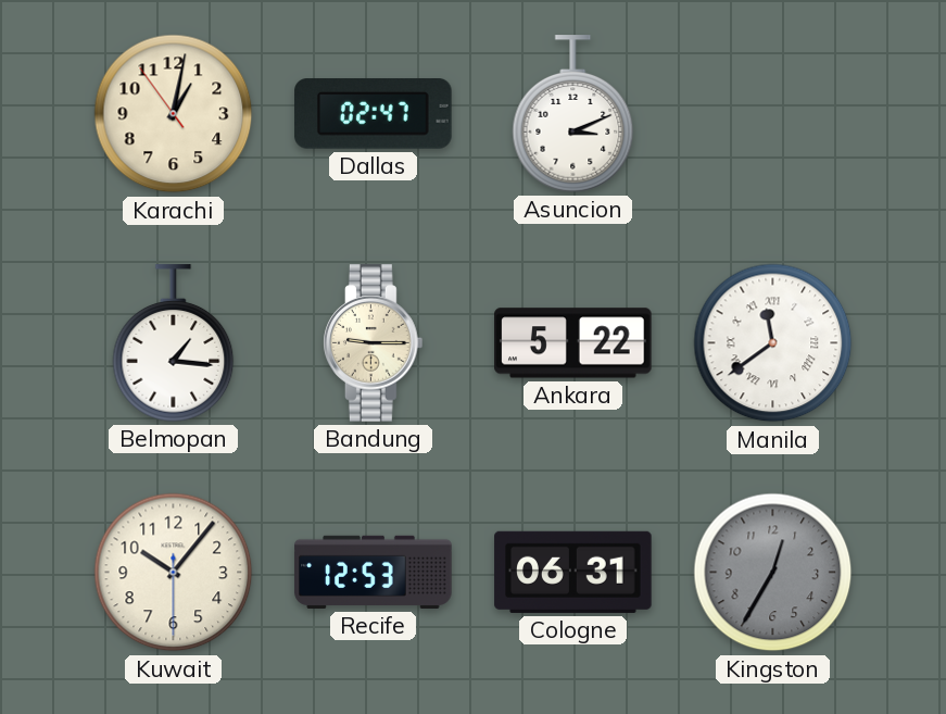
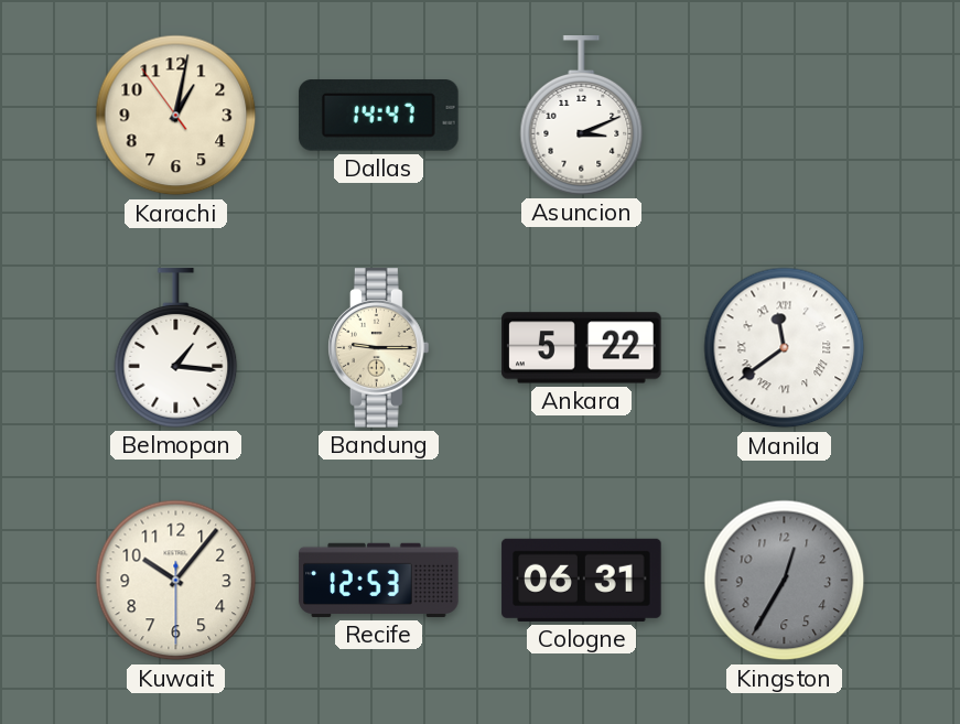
Dallas: 02:47 -> 14:47
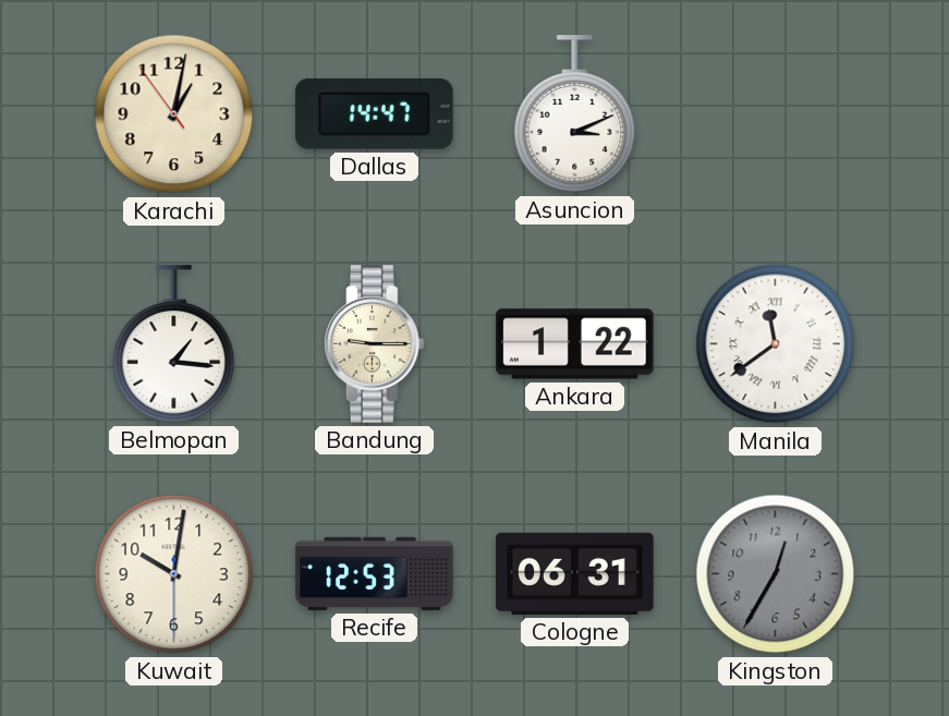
Ankara: 5:22 -> 1:22
Kuwait: 10:06 -> 10:01
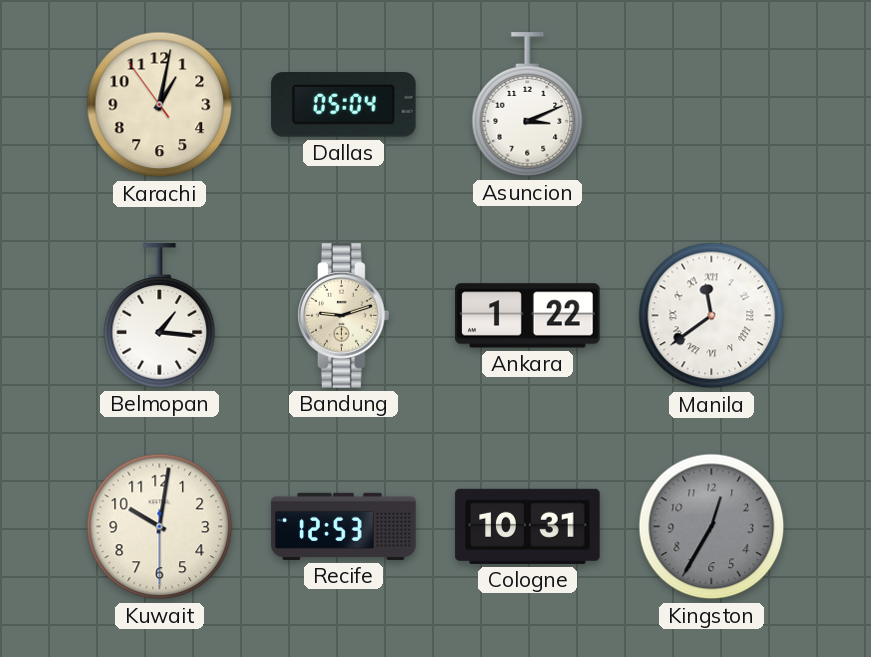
Dallas: 14:47 -> 05:04
Bandung: 9:15 -> 9:12
Cologne: 06:31 -> 10:31
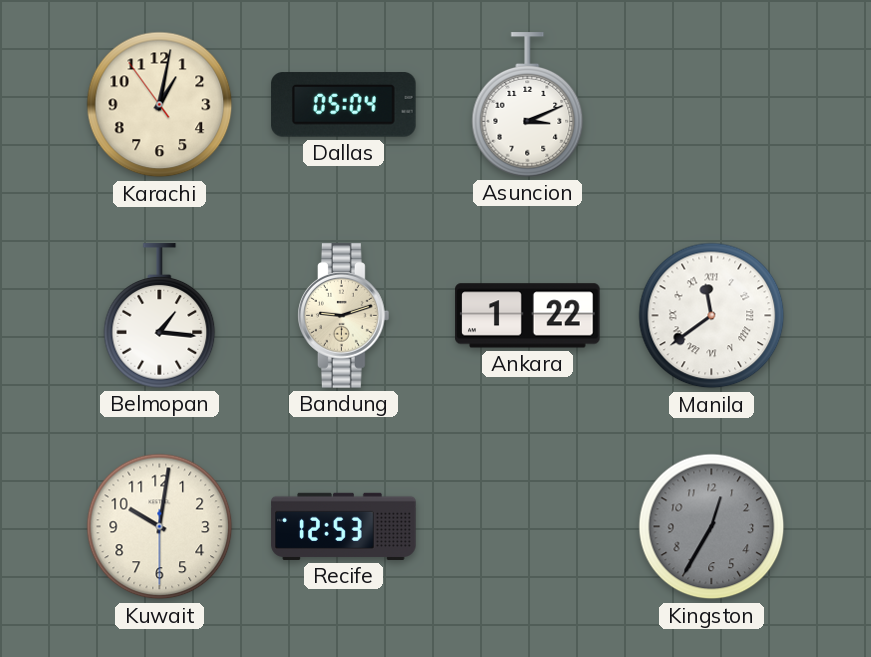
Cologne: 10:31 -> none
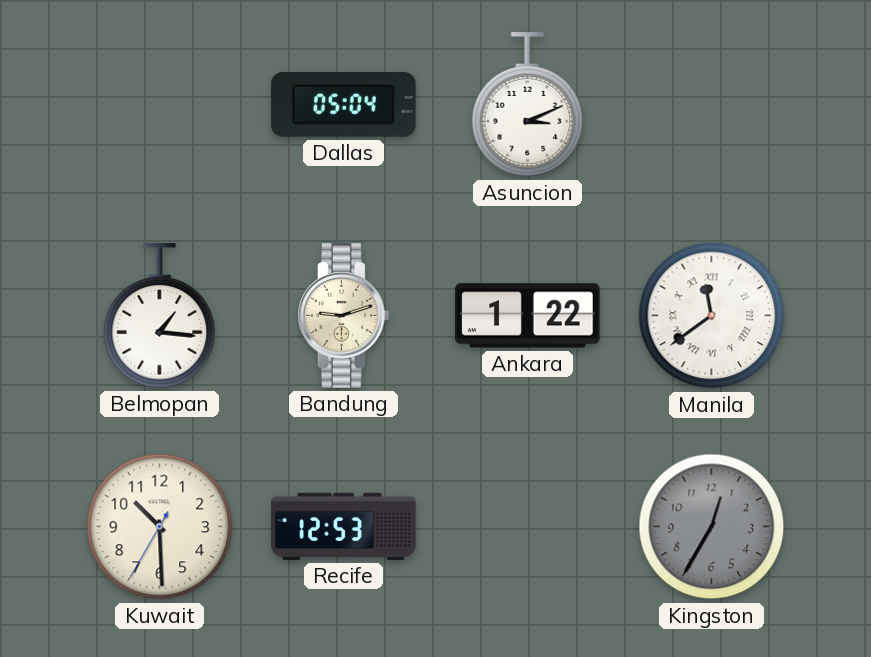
Karachi: 1:01 -> none
Kuwait: 10:01 -> 10:29
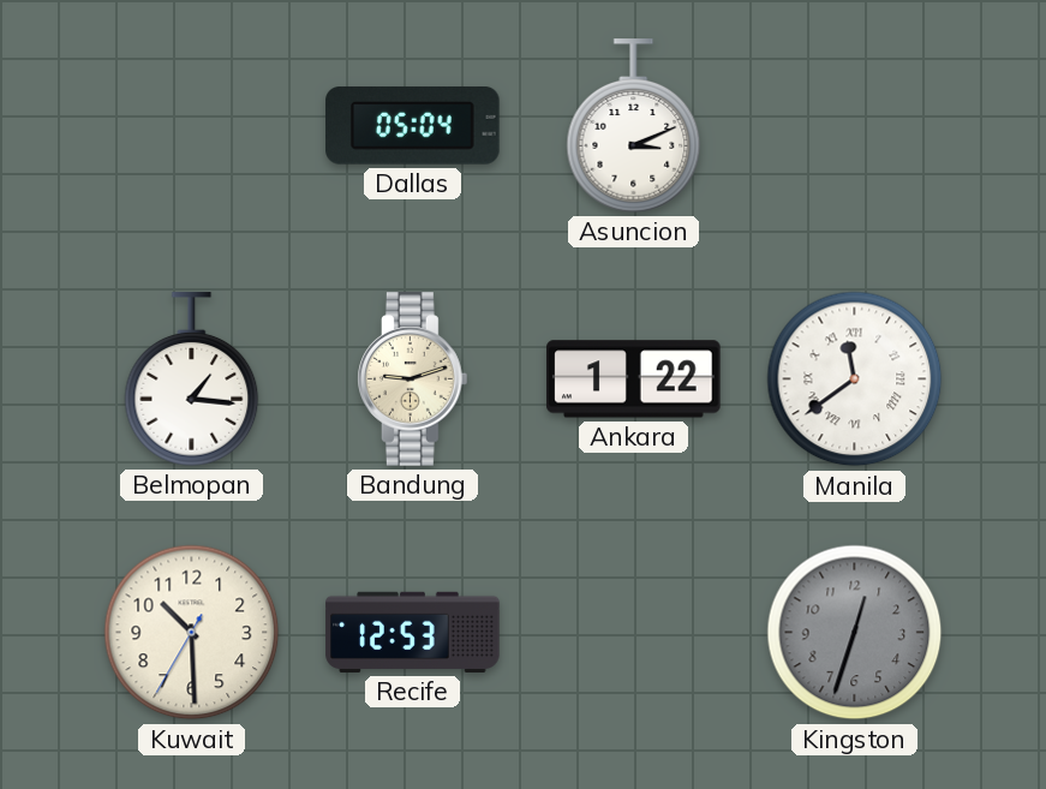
Kingston: 12:35 -> 12:33
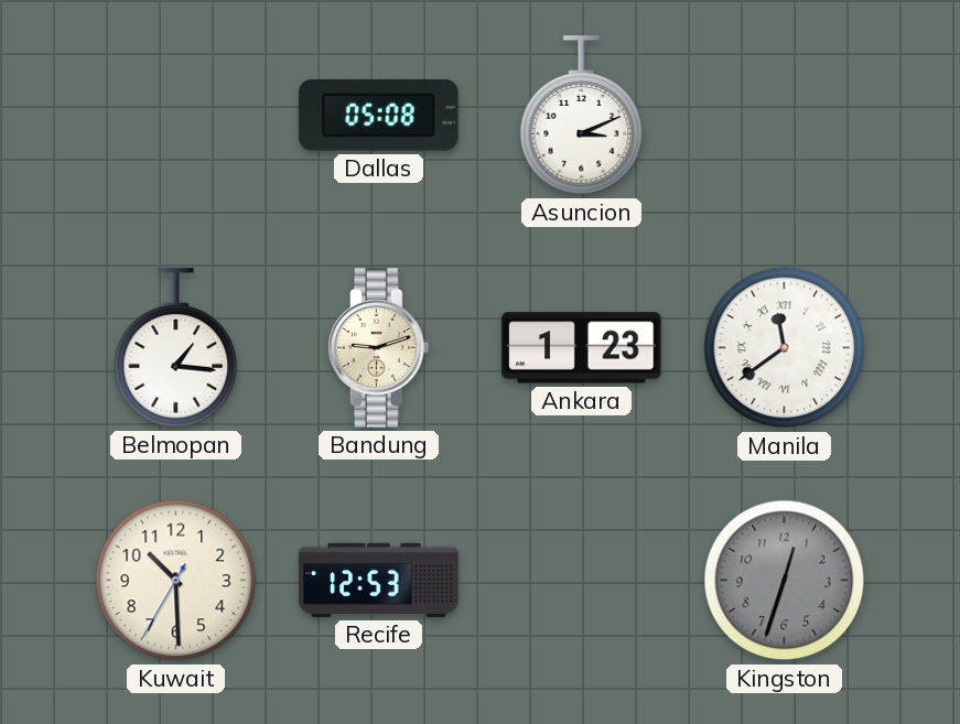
Dallas: 05:04 -> 05:08
Ankara: 1:22 -> 1:23
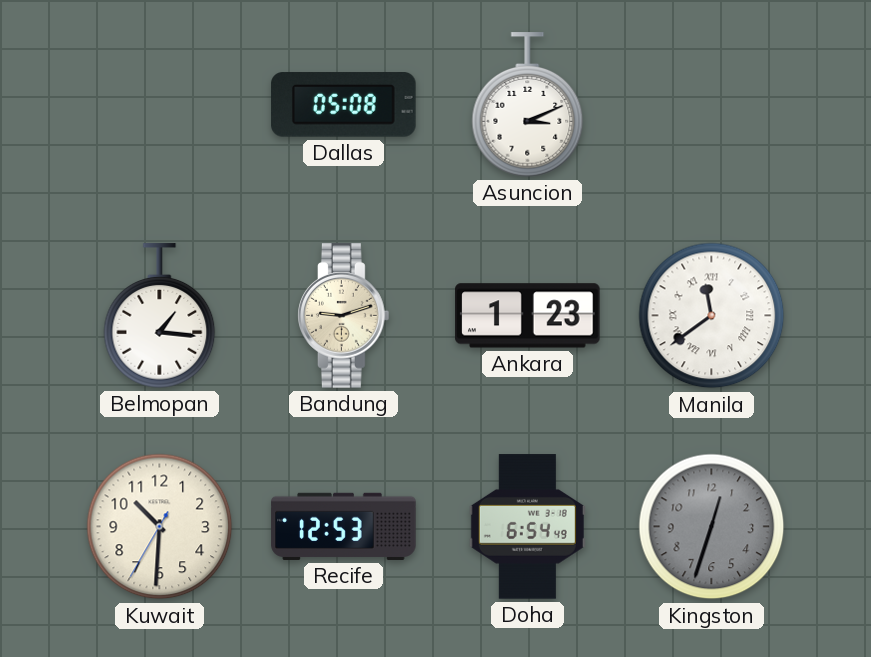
Kuwait: 10:29 -> 10:30
Doha: none -> 6:54
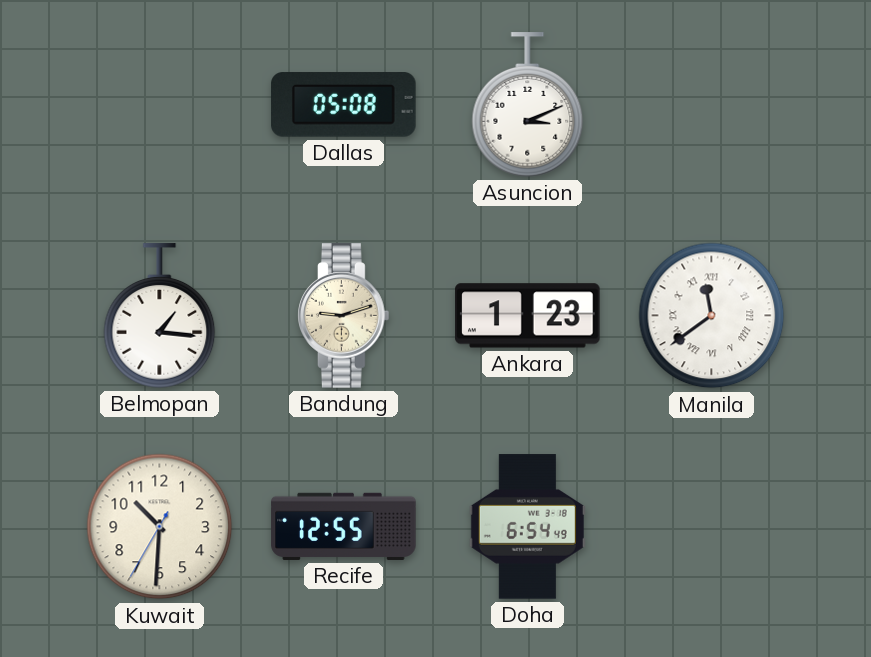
Recife: 12:53 -> 12:55
Kingston: 12:33 -> none
